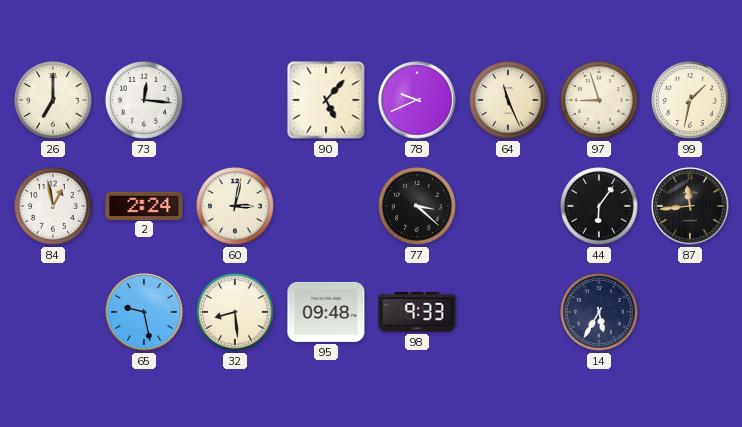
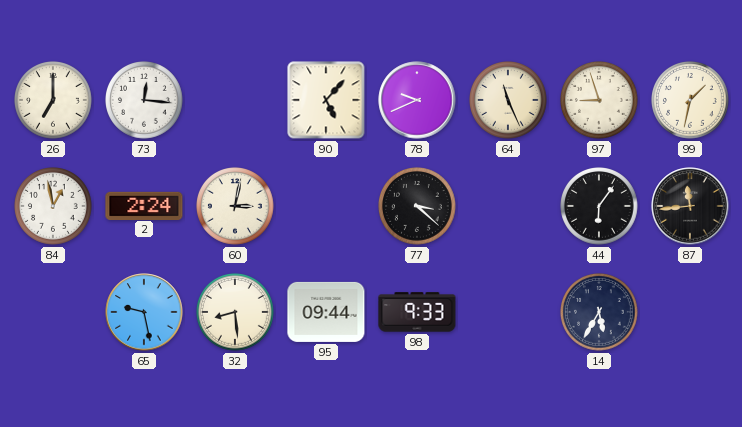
95: 09:48 -> 09:44
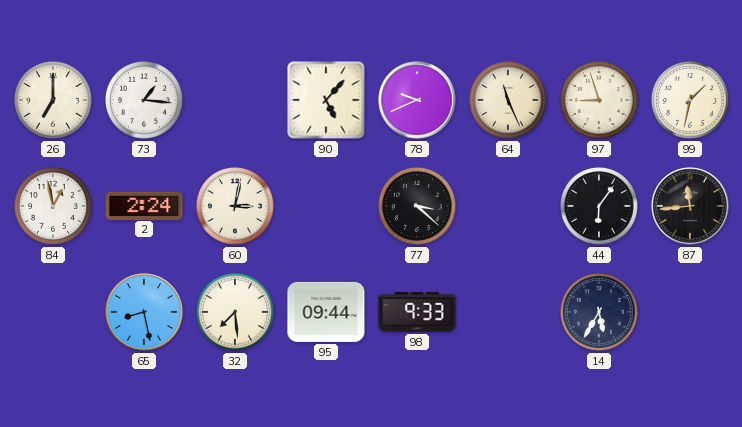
73: 12:16 -> 1:16
65: 9:28 -> 8:28
32: 8:29 -> 7:29
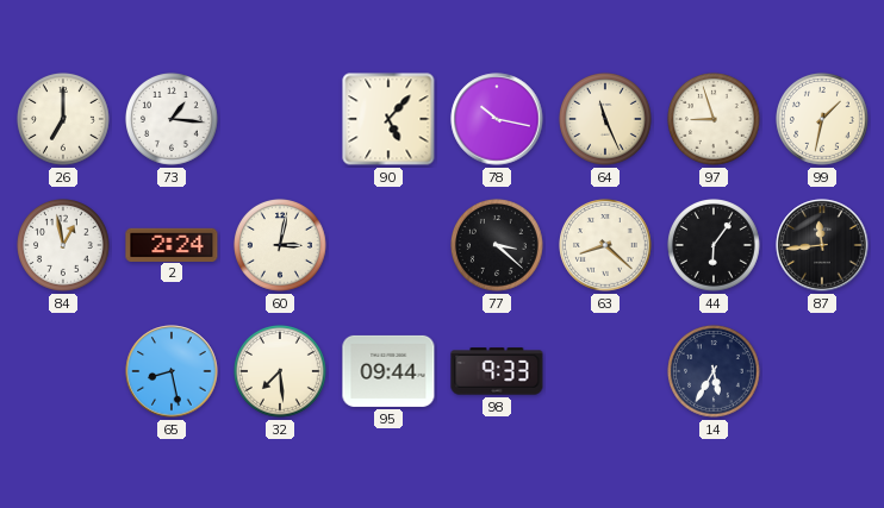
78: 9:41 -> 10:17
63: none -> 8:22
